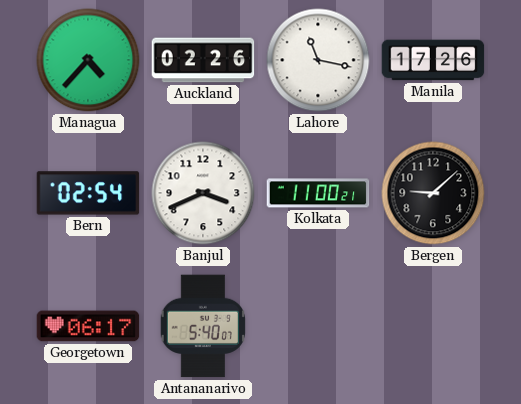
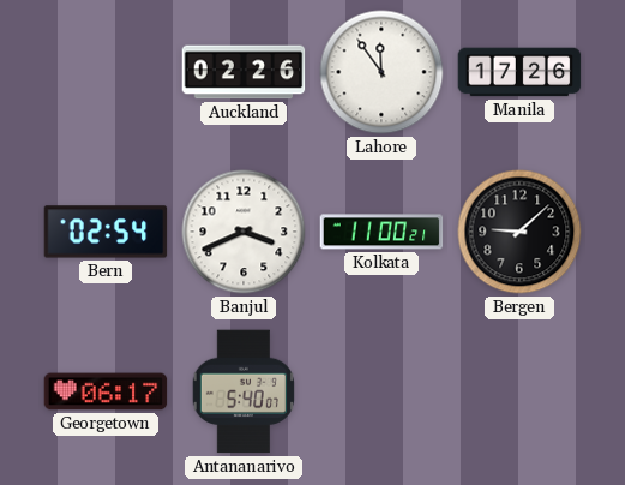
Managua: 4:37 -> none
Lahore: 11:17 -> 11:54
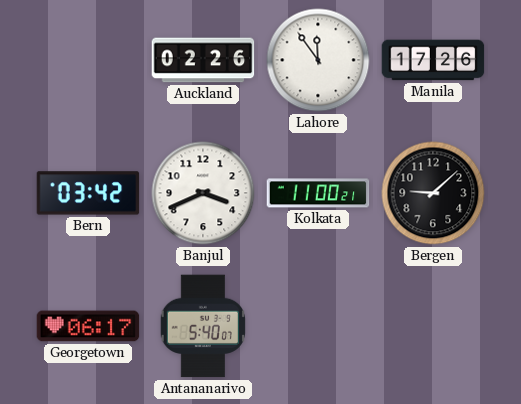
Bern: 02:54 -> 03:42
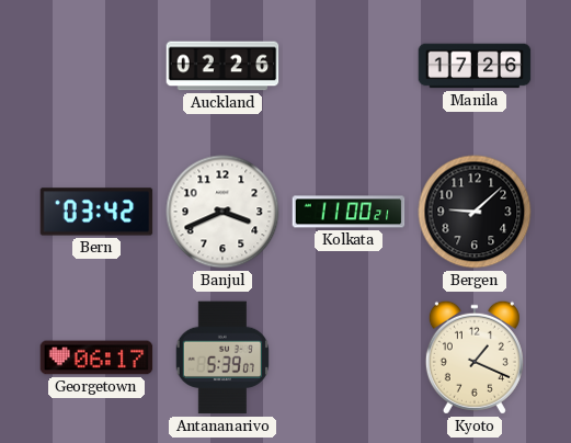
Lahore: 11:54 -> none
Antananarivo: 5:40 -> 5:39
Kyoto: none -> 1:19
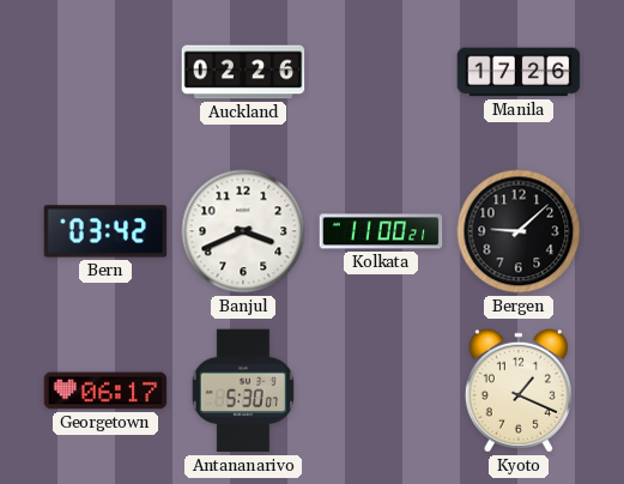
Antananarivo: 5:39 -> 5:30
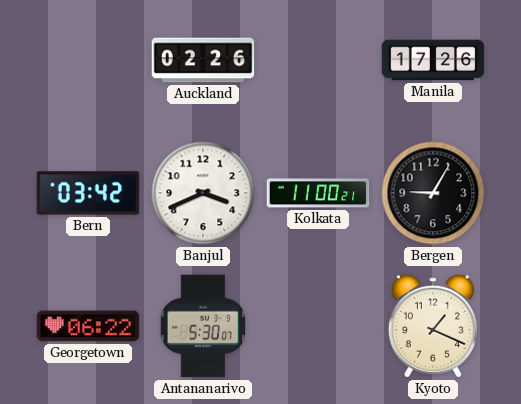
Bergen: 9:08 -> 9:05
Georgetown: 06:17 -> 06:22
